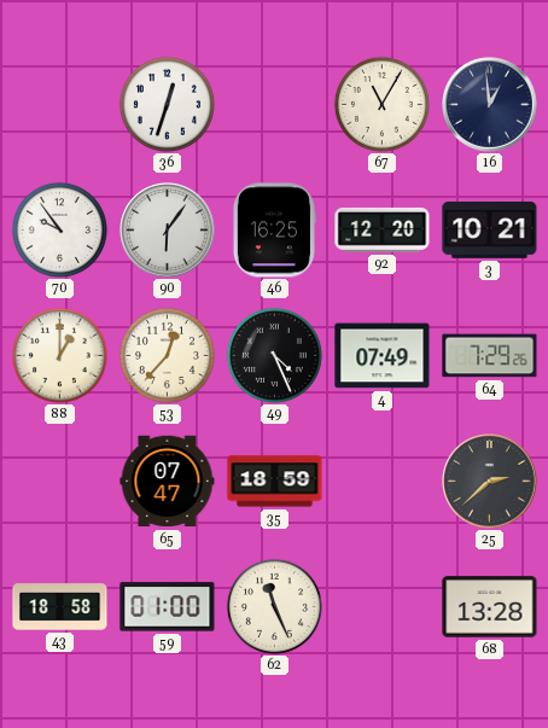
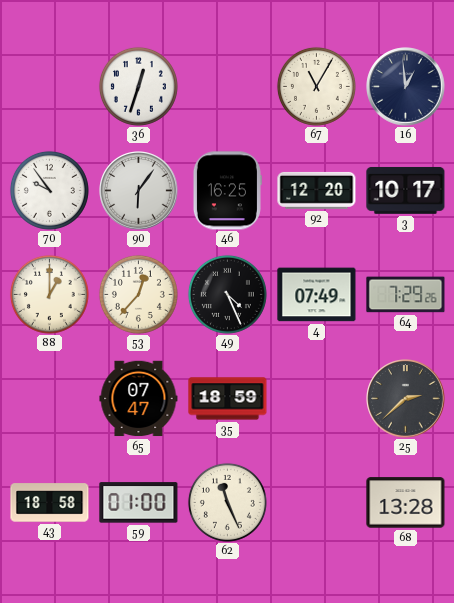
3: 10:21 -> 10:17
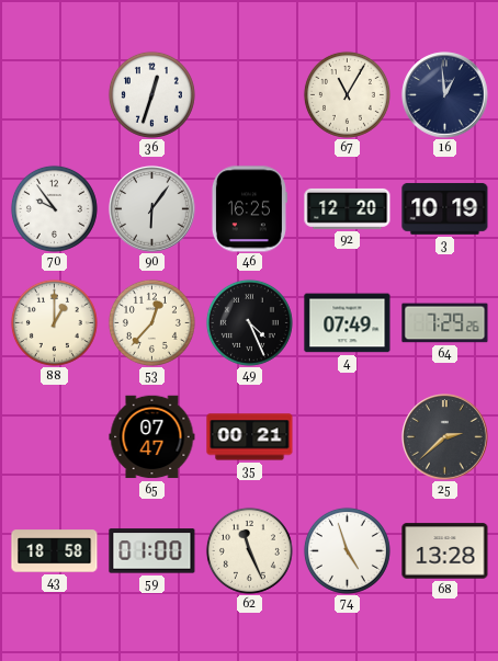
3: 10:17 -> 10:19
35: 18:59 -> 00:21
74: none -> 4:57
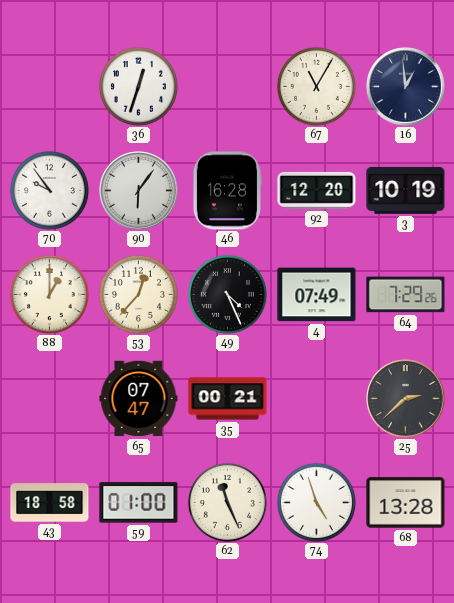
46: 16:25 -> 16:28
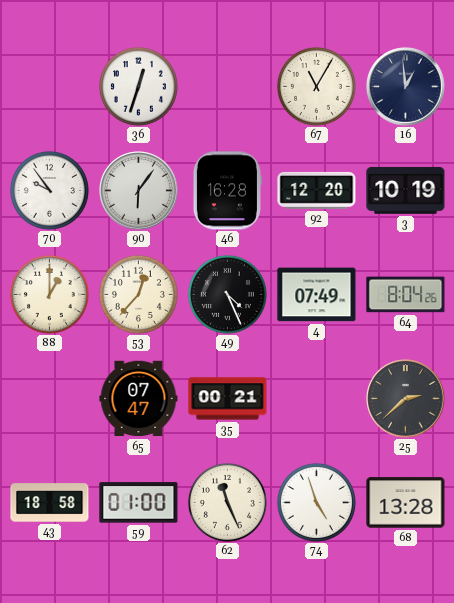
64: 7:29 -> 8:04
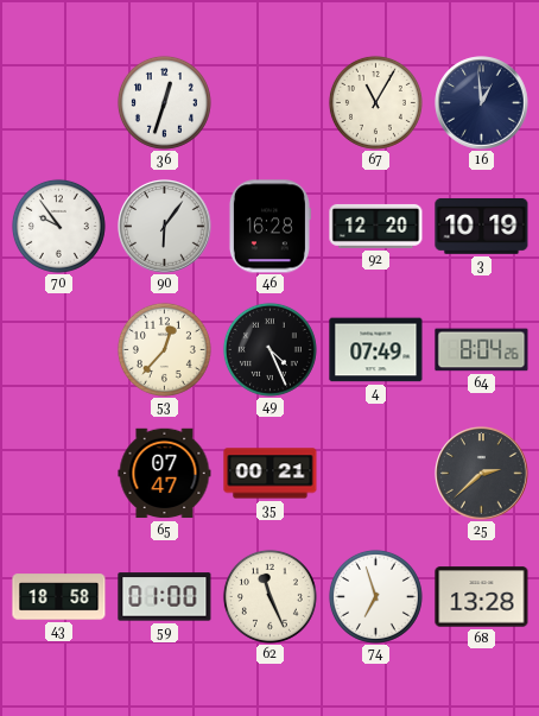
88: 1:00 -> none
74: 4:57 -> 6:57
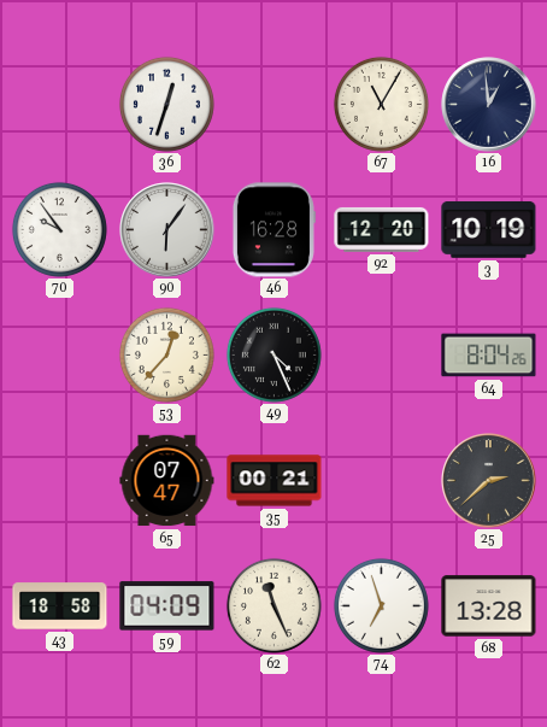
4: 07:49 -> none
59: 01:00 -> 04:09
